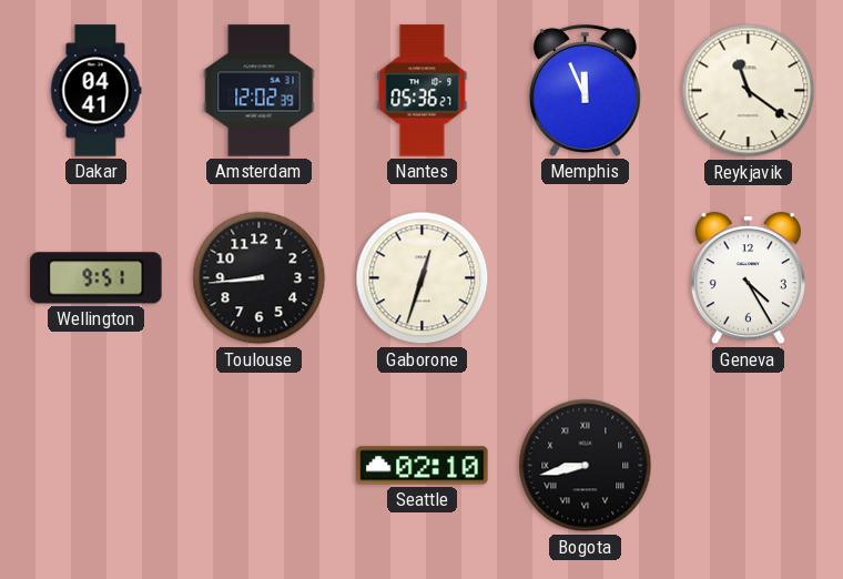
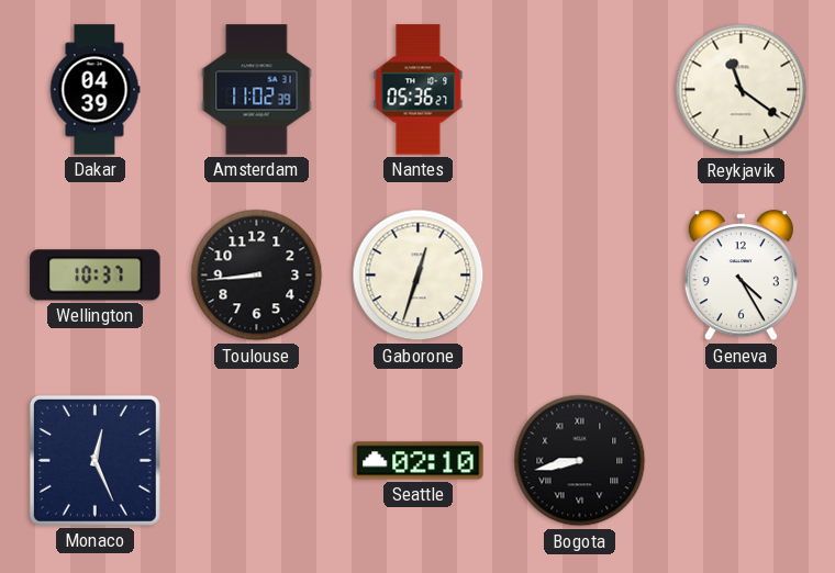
Dakar: 04:41 -> 04:39
Amsterdam: 12:02 -> 11:02
Memphis: 11:56 -> none
Wellington: 9:51 -> 10:37
Monaco: none -> 12:26
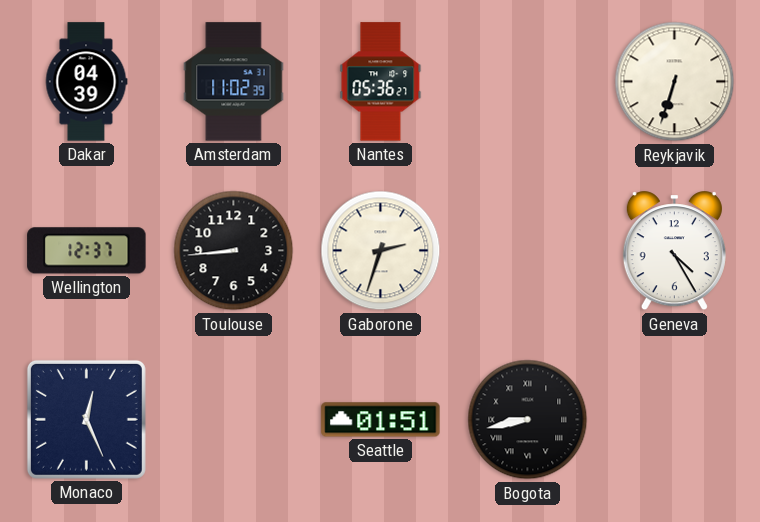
Reykjavik: 11:21 -> 6:33
Wellington: 10:37 -> 12:37
Gaborone: 12:33 -> 2:33
Seattle: 02:10 -> 01:51
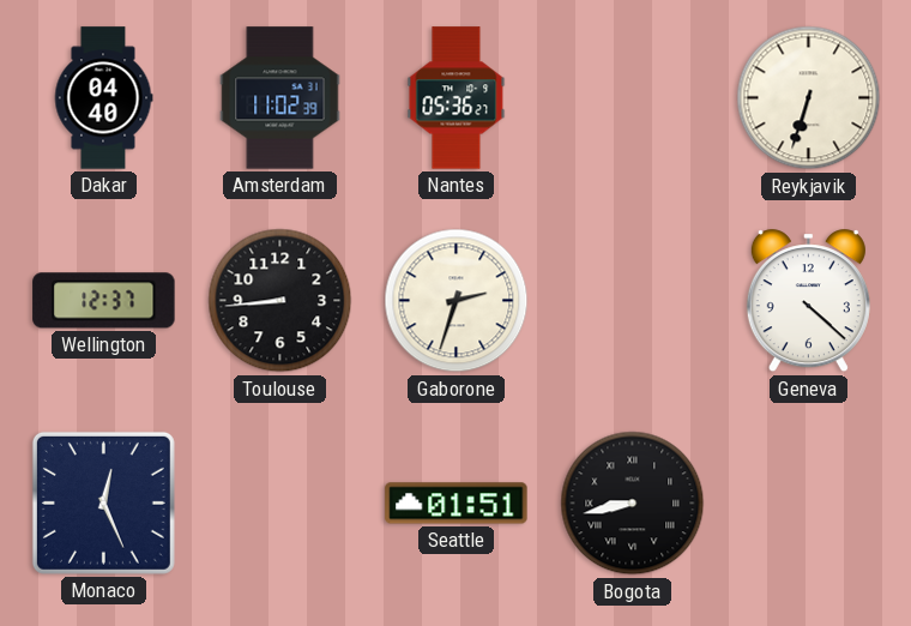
Dakar: 04:39 -> 04:40
Geneva: 4:25 -> 4:22
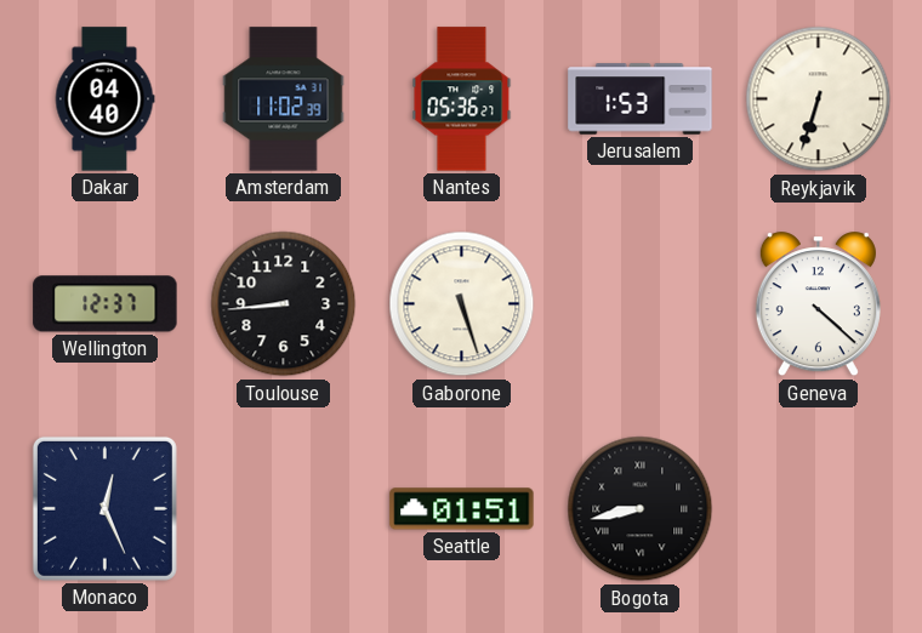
Jerusalem: none -> 1:53
Gaborone: 2:33 -> 5:27
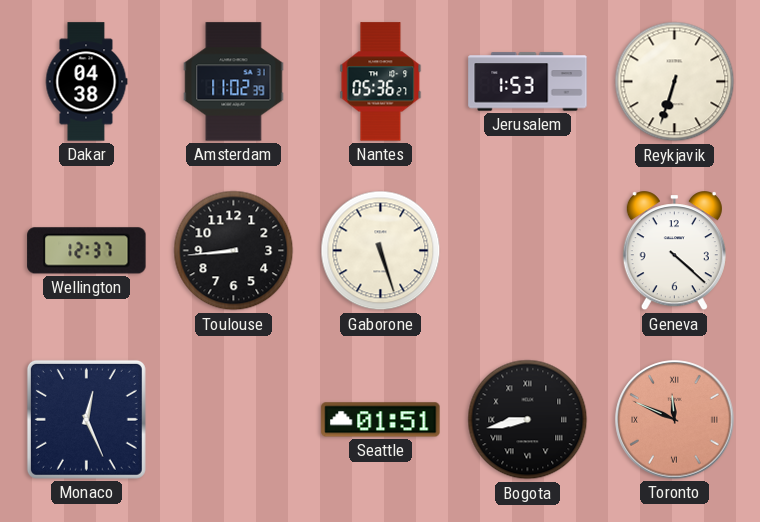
Dakar: 04:40 -> 04:38
Toronto: none -> 11:49
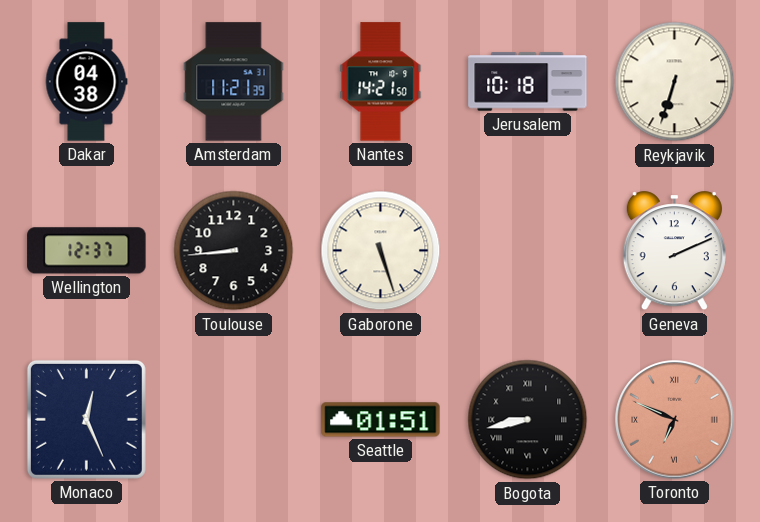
Amsterdam: 11:02 -> 11:21
Nantes: 05:36 -> 14:21
Jerusalem: 1:53 -> 10:18
Geneva: 4:22 -> 2:11
Toronto: 11:49 -> 6:49
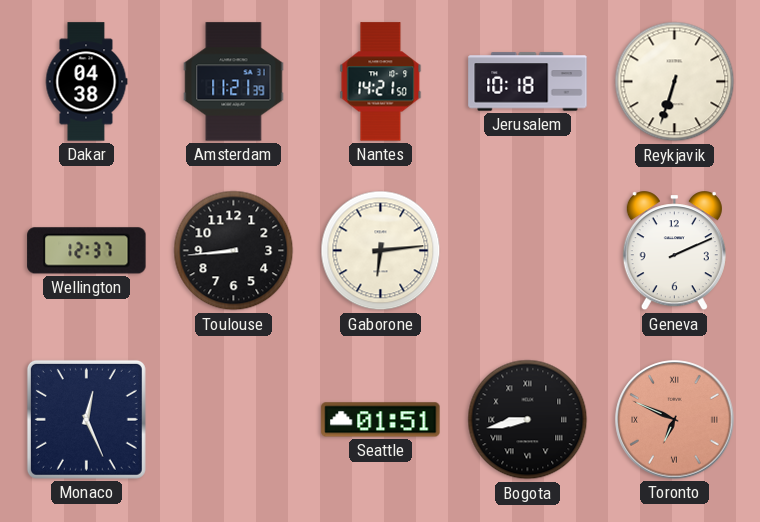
Gaborone: 5:27 -> 6:14
